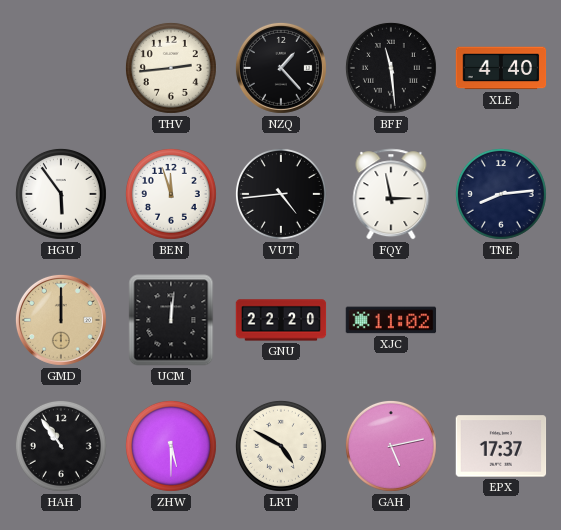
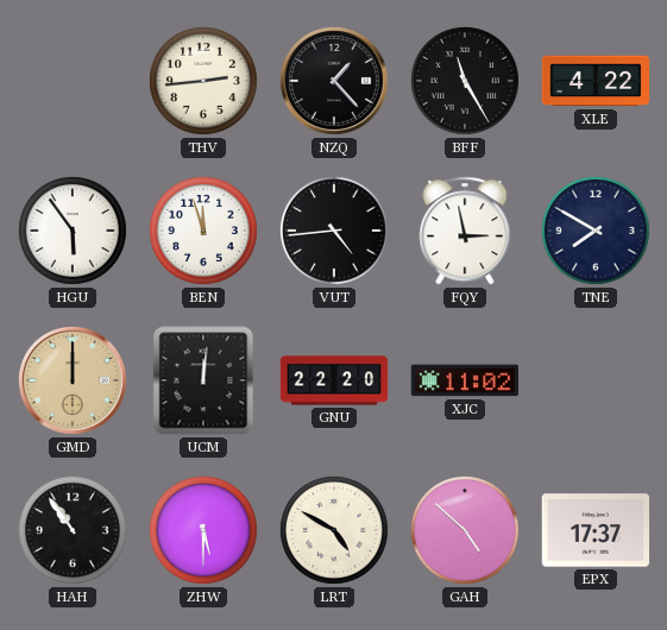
BFF: 11:29 -> 11:25
XLE: 4:40 -> 4:22
TNE: 8:14 -> 7:50
GAH: 5:13 -> 4:52
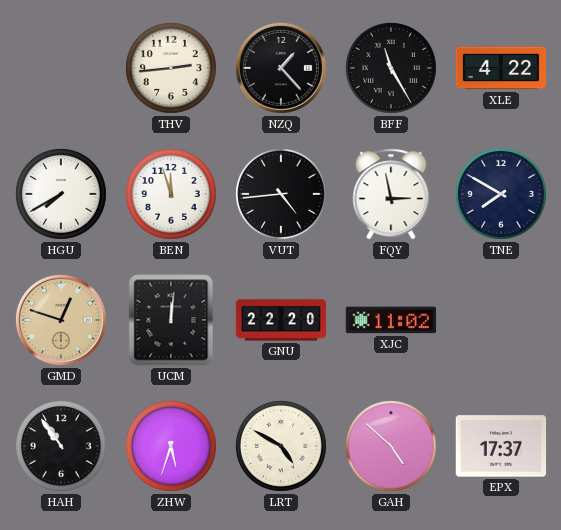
HGU: 5:54 -> 7:40
GMD: 12:00 -> 12:48
ZHW: 5:30 -> 5:33
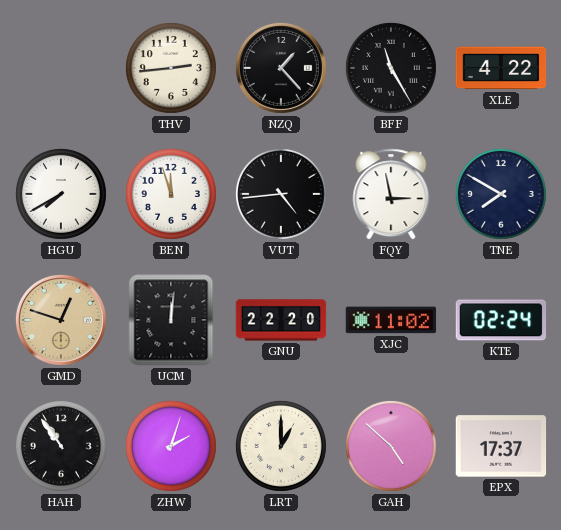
KTE: none -> 02:24
ZHW: 5:33 -> 2:03
LRT: 4:50 -> 1:00
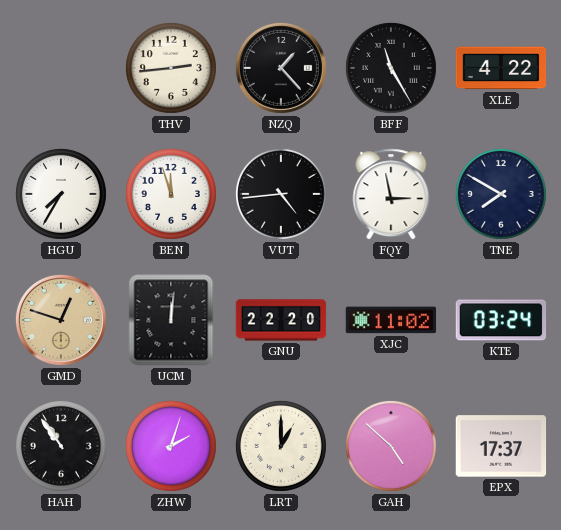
HGU: 7:40 -> 7:35
KTE: 02:24 -> 03:24
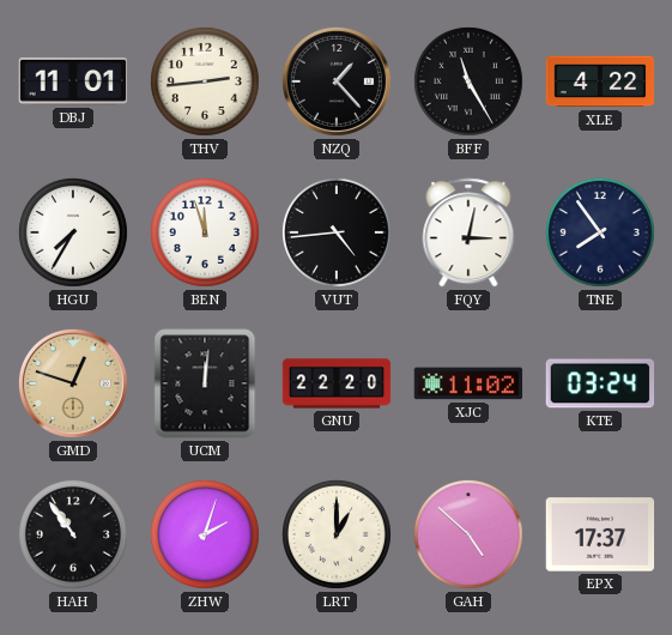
DBJ: none -> 11:01
FQY: 2:58 -> 3:02
TNE: 7:50 -> 7:54
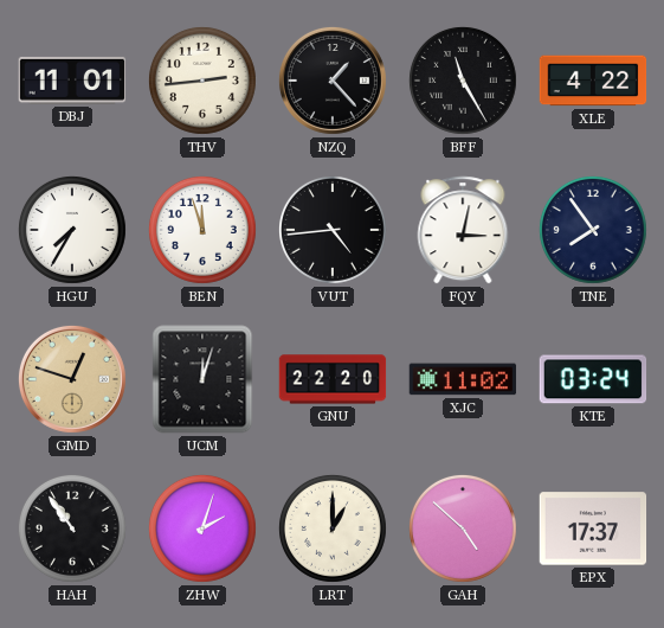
UCM: 12:01 -> 12:03
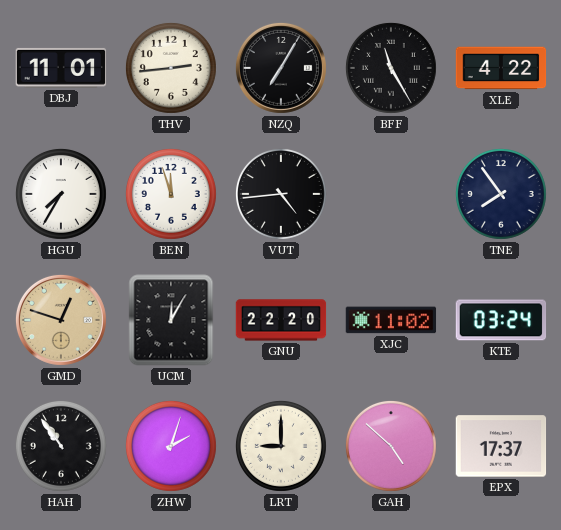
NZQ: 1:23 -> 7:05
FQY: 3:02 -> none
UCM: 12:03 -> 12:05
LRT: 1:00 -> 9:00
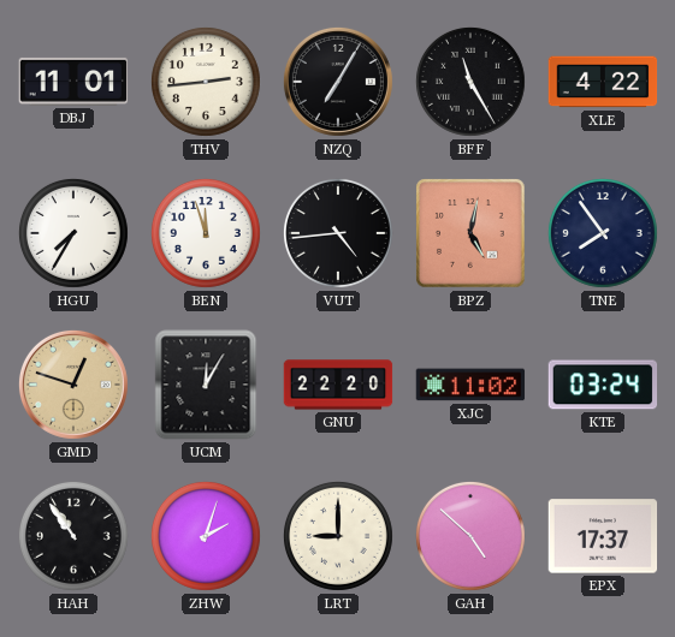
BPZ: none -> 5:02
